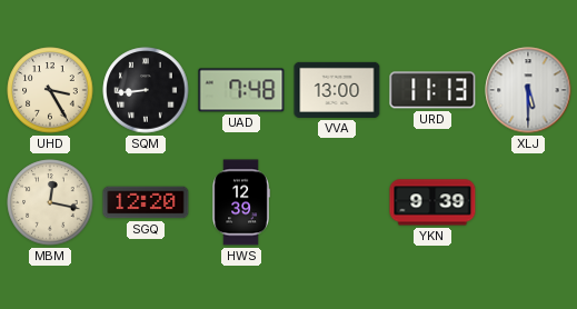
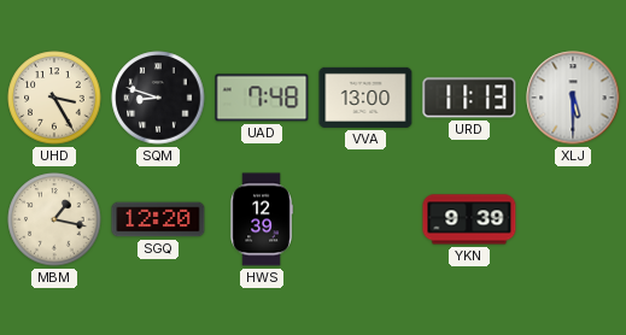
SQM: 8:44 -> 8:48
MBM: 12:17 -> 1:17
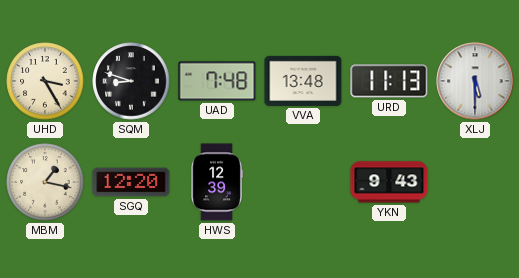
VVA: 13:00 -> 13:48
YKN: 9:39 -> 9:43
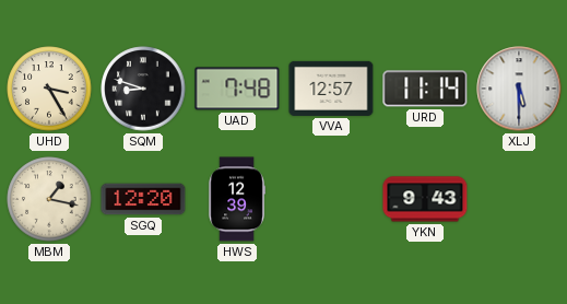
VVA: 13:48 -> 12:57
URD: 11:13 -> 11:14
